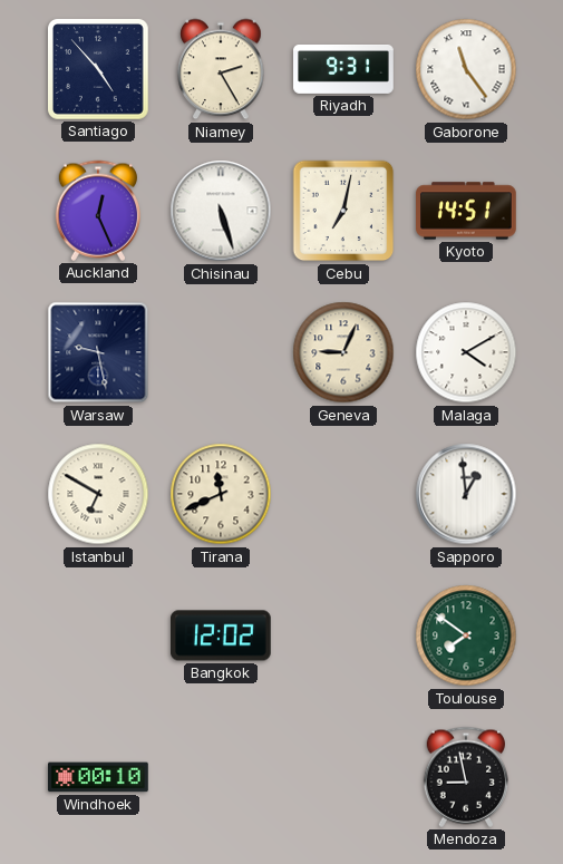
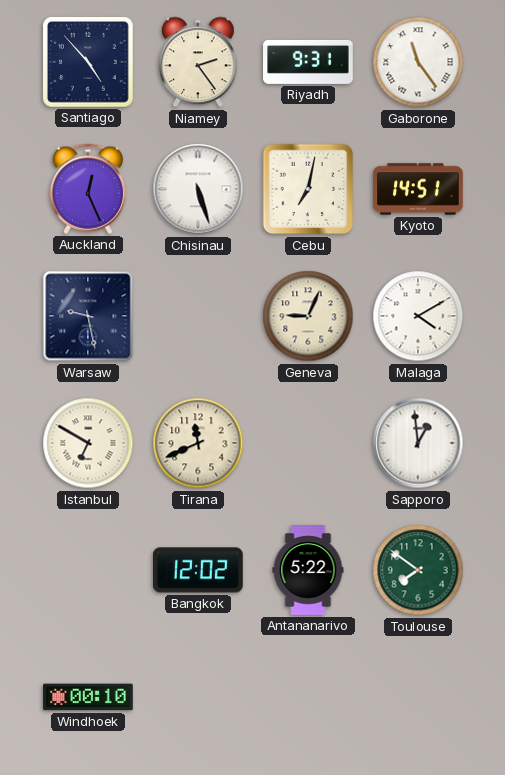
Niamey: 2:25 -> 2:24
Antananarivo: none -> 5:22
Mendoza: 8:58 -> none
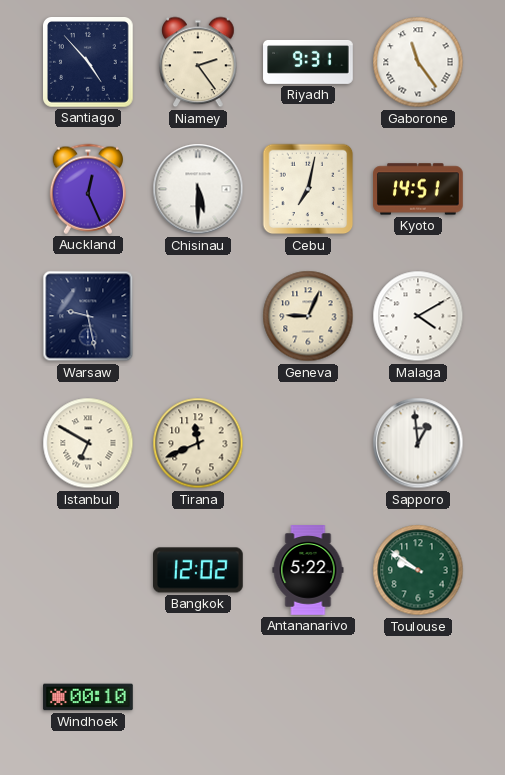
Chisinau: 5:27 -> 5:30
Toulouse: 7:51 -> 9:51
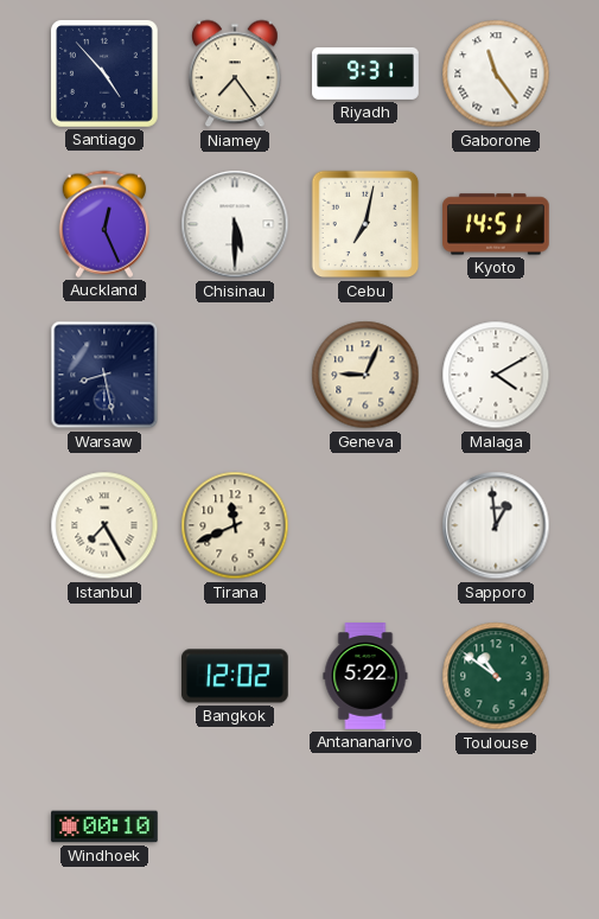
Niamey: 2:24 -> 7:24
Warsaw: 9:28 -> 8:28
Istanbul: 6:50 -> 7:25
Toulouse: 9:51 -> 10:51
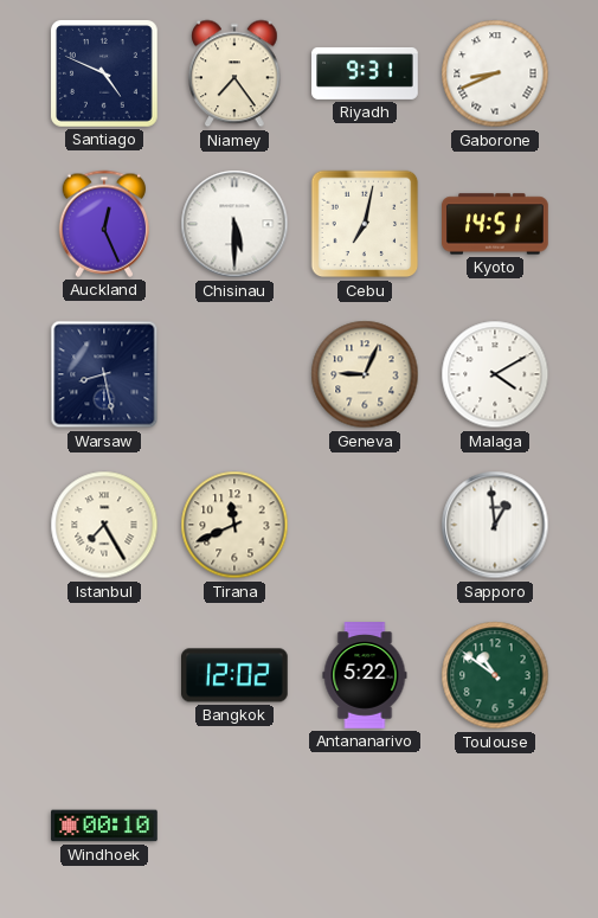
Santiago: 4:53 -> 4:49
Gaborone: 11:24 -> 8:41
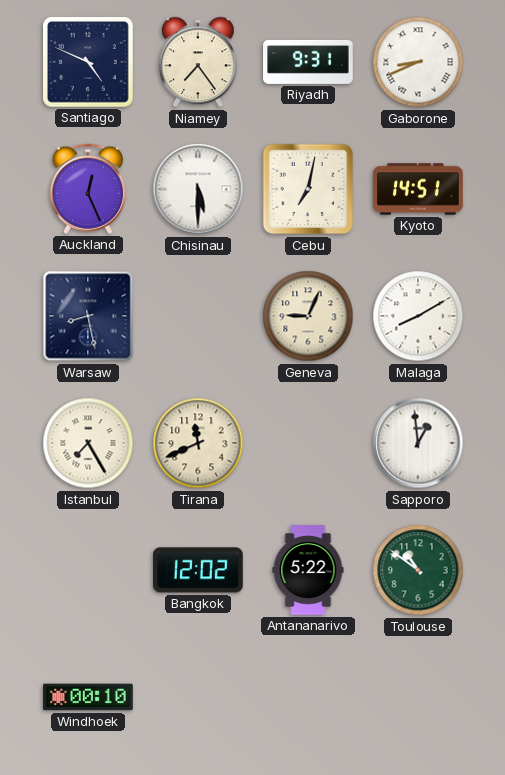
Malaga: 4:10 -> 8:10
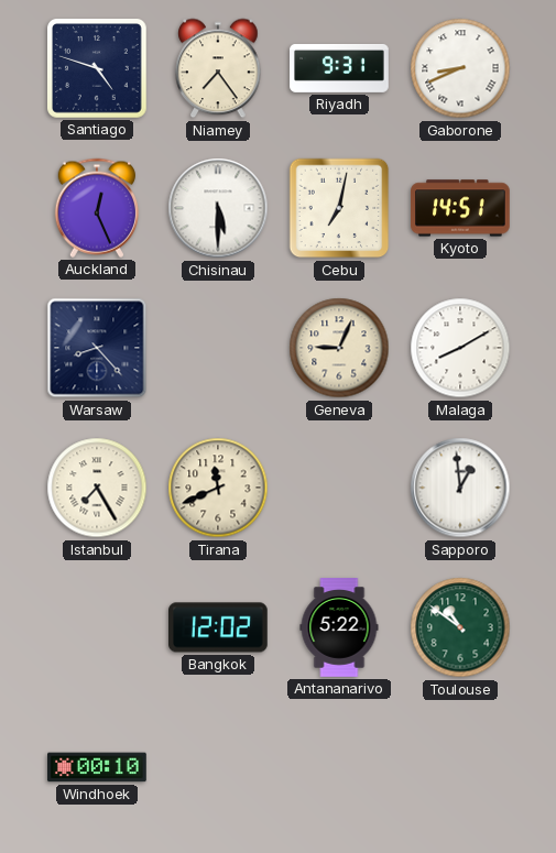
Santiago: 4:49 -> 4:48
Warsaw: 8:28 -> 8:23
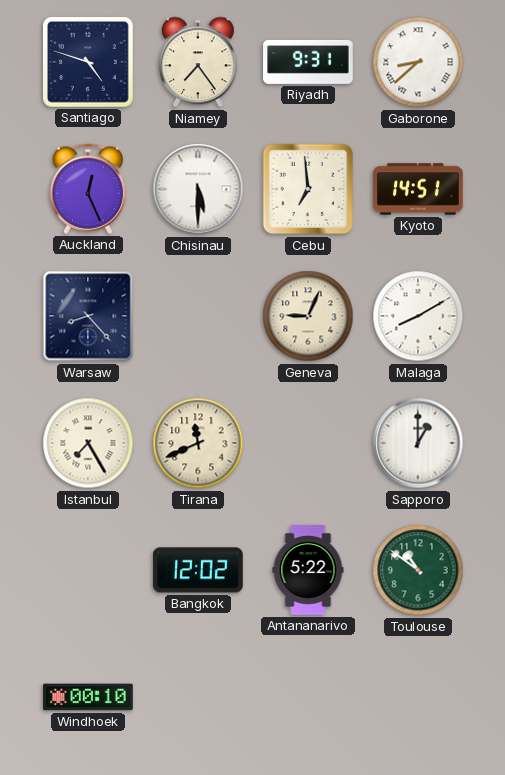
Gaborone: 8:41 -> 8:38
Cebu: 7:02 -> 6:59
Sapporo: 12:59 -> 1:00
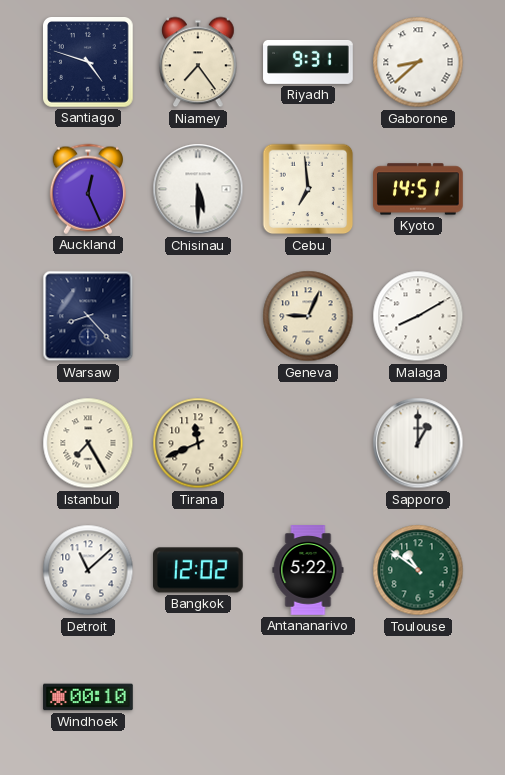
Detroit: none -> 11:08
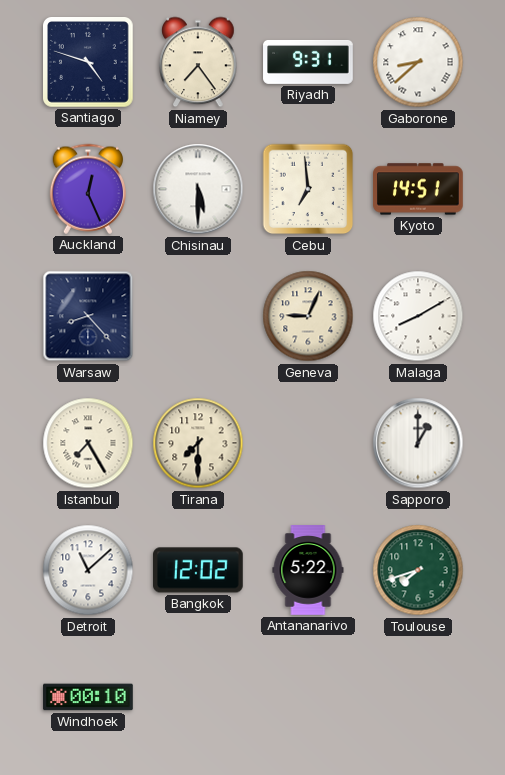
Tirana: 11:41 -> 7:30
Toulouse: 10:51 -> 7:42
